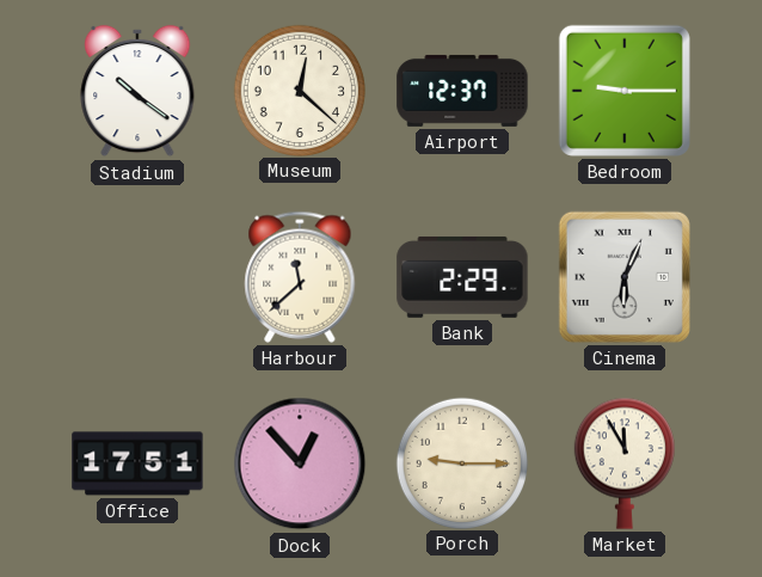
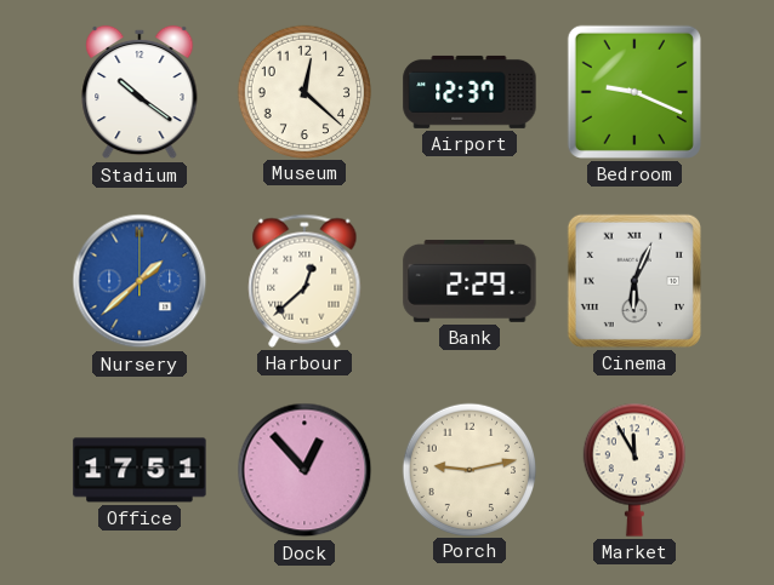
Bedroom: 9:15 -> 9:19
Nursery: none -> 1:38
Harbour: 11:38 -> 12:38
Porch: 9:15 -> 9:13
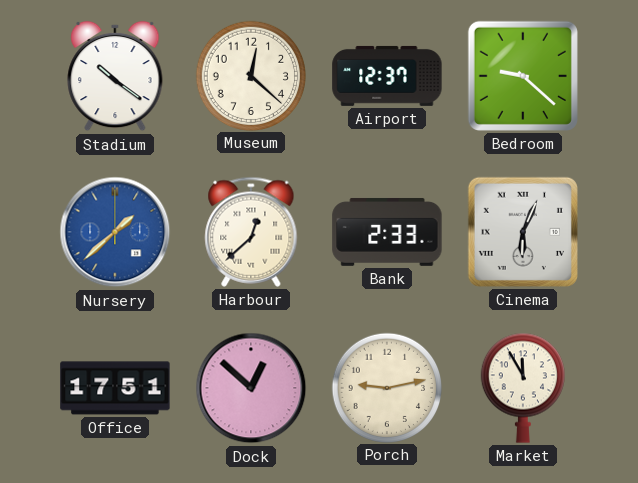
Bedroom: 9:19 -> 9:22
Bank: 2:29 -> 2:33
Dock: 12:53 -> 12:52
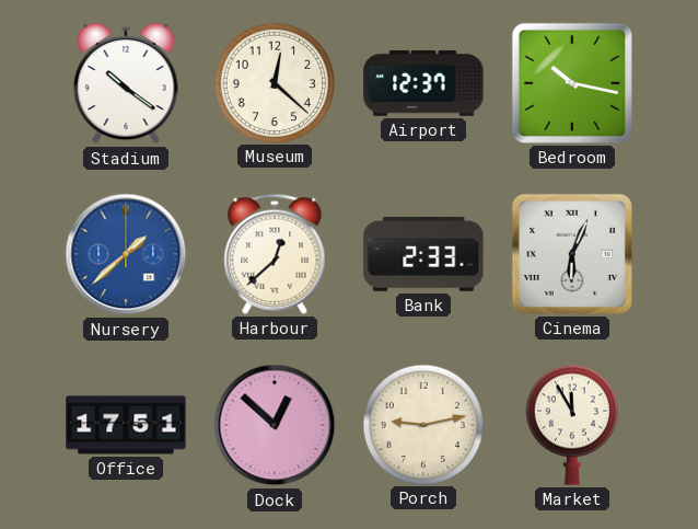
Bedroom: 9:22 -> 10:17
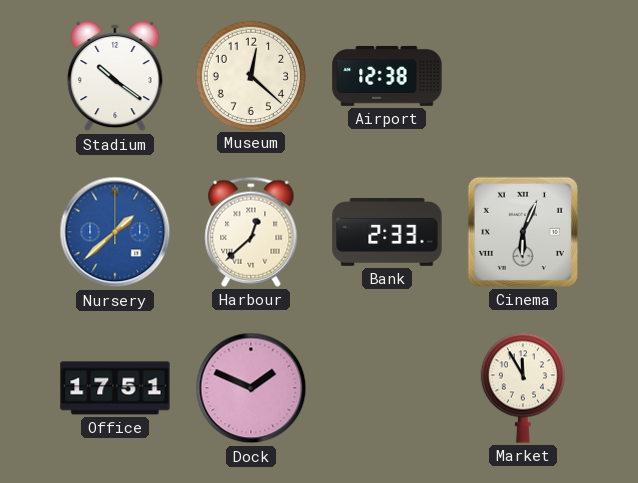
Airport: 12:37 -> 12:38
Bedroom: 10:17 -> none
Dock: 12:52 -> 1:49
Porch: 9:13 -> none
